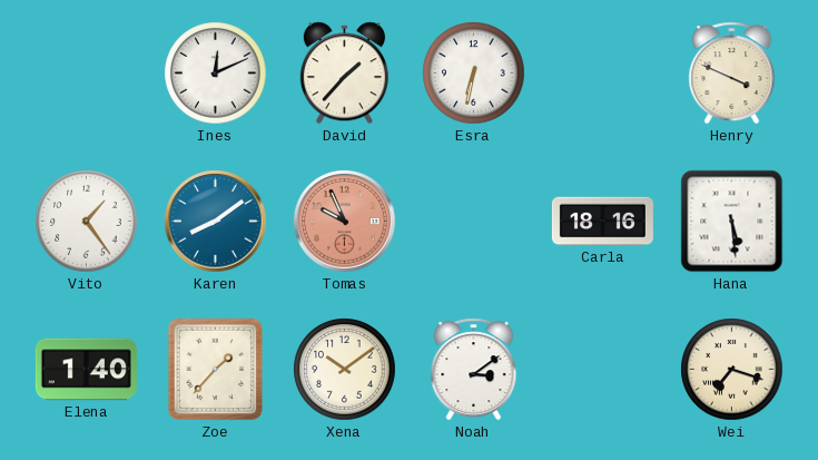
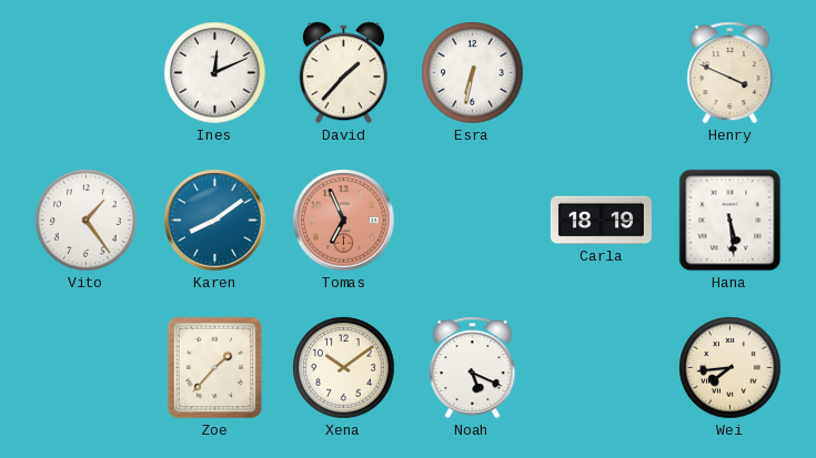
Tomas: 9:56 -> 6:56
Carla: 18:16 -> 18:19
Elena: 1:40 -> none
Noah: 3:09 -> 5:19
Wei: 7:18 -> 7:44
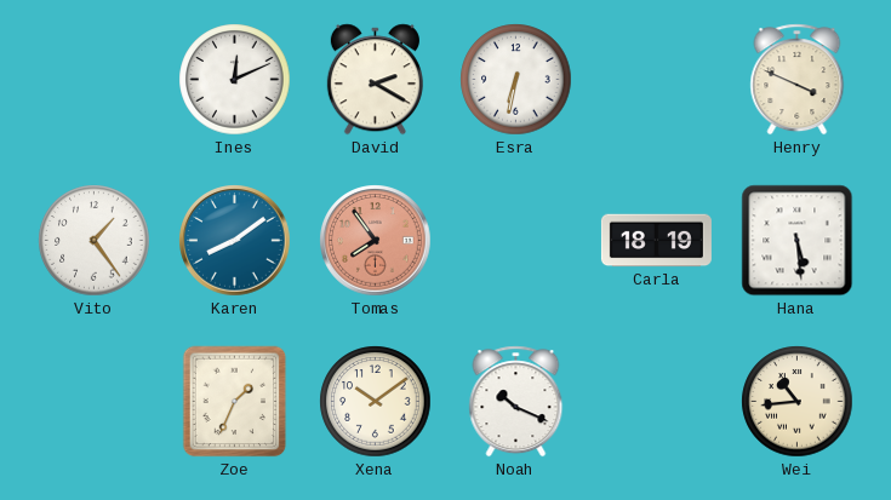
David: 1:37 -> 2:20
Tomas: 6:56 -> 7:54
Zoe: 1:37 -> 1:34
Noah: 5:19 -> 10:19
Wei: 7:44 -> 10:44
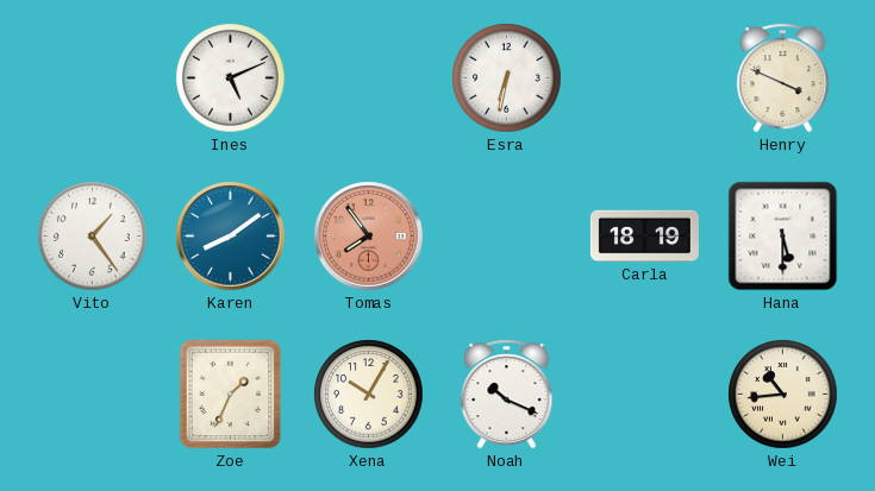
Ines: 12:11 -> 5:11
David: 2:20 -> none
Hana: 5:29 -> 5:30
Xena: 10:09 -> 10:05
